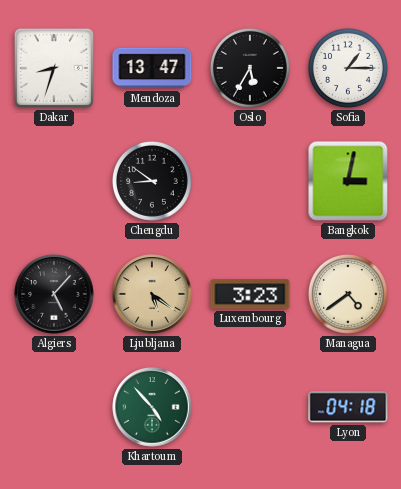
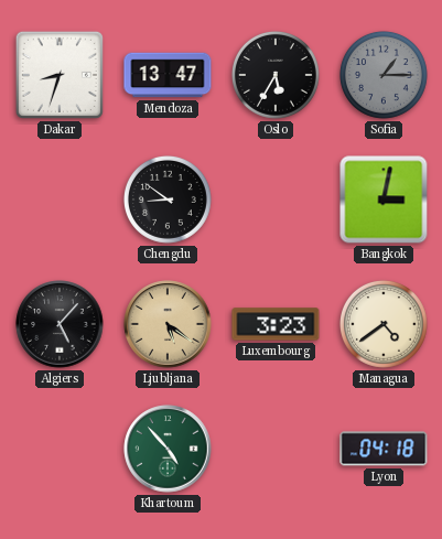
Sofia dial: white -> grey
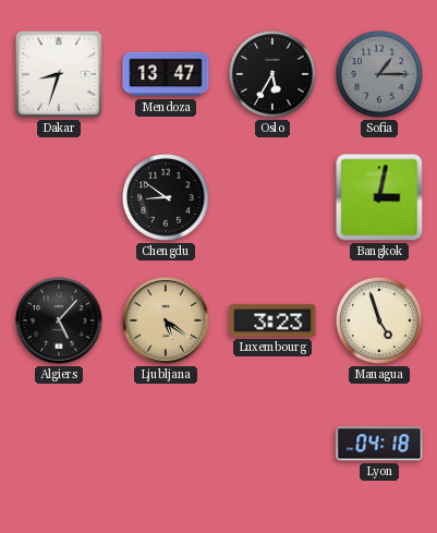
Managua: 4:39 -> 4:57
Khartoum: 4:53 -> none
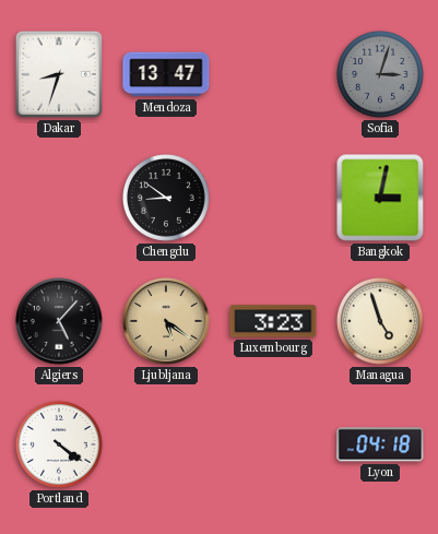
Oslo: 5:35 -> none
Sofia: 1:15 -> 3:03
Portland: none -> 4:21
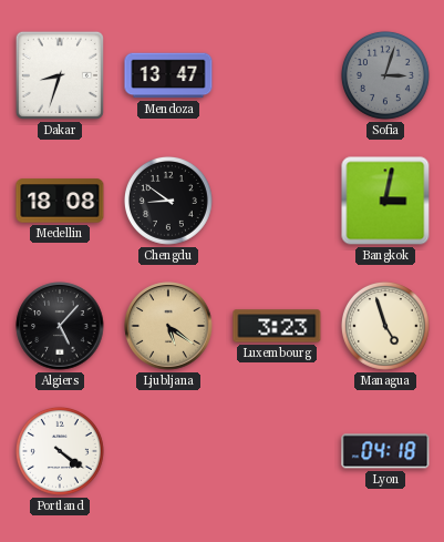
Medellin: none -> 18:08
